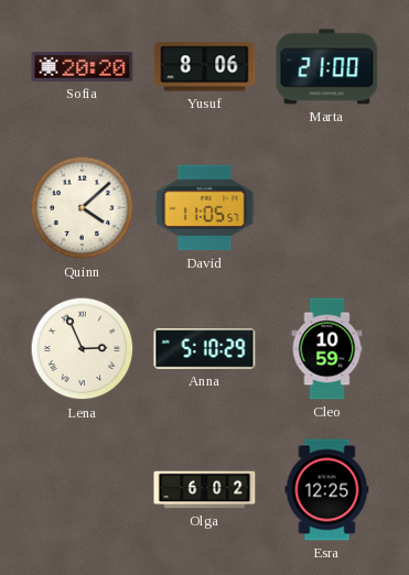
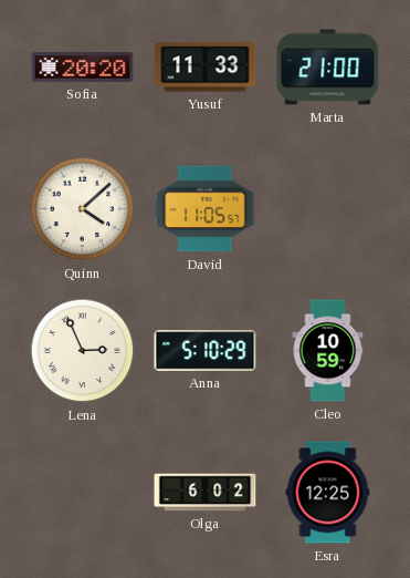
Yusuf: 8:06 -> 11:33
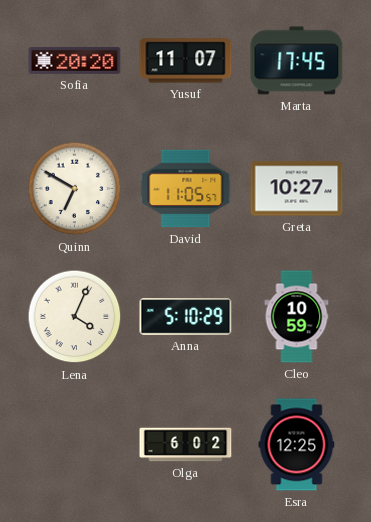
Yusuf: 11:33 -> 11:07
Marta: 21:00 -> 17:45
Quinn: 4:08 -> 6:50
Greta: none -> 10:27
Lena: 2:56 -> 4:04
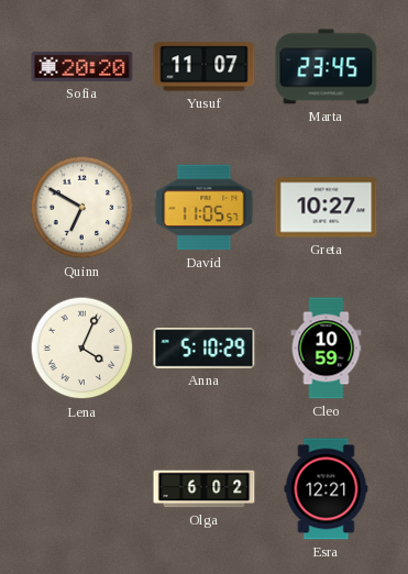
Marta: 17:45 -> 23:45
Esra: 12:25 -> 12:21
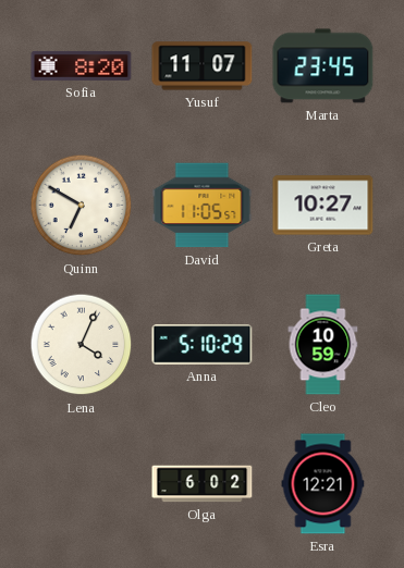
Sofia: 20:20 -> 8:20
